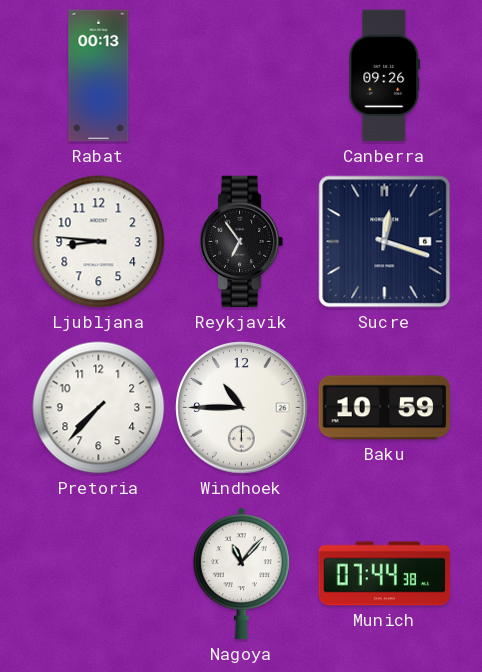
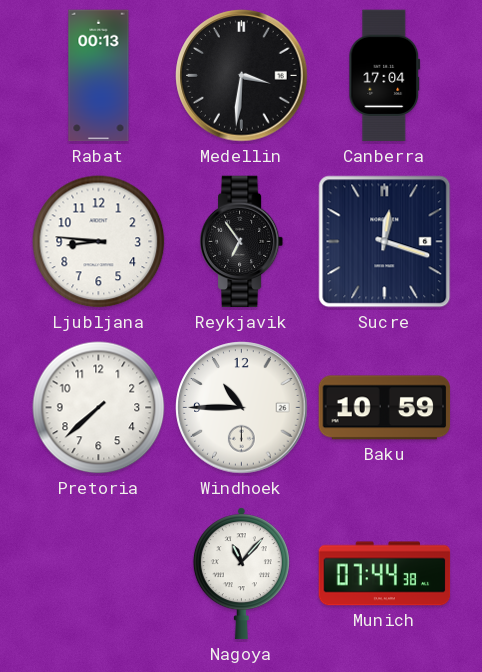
Medellin: none -> 3:31
Canberra: 09:26 -> 17:04
Pretoria: 7:37 -> 7:38
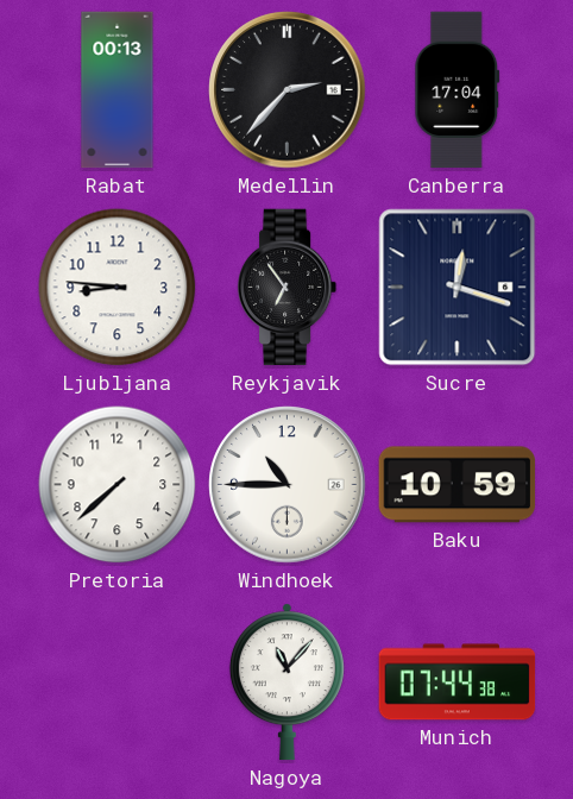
Medellin: 3:31 -> 2:37
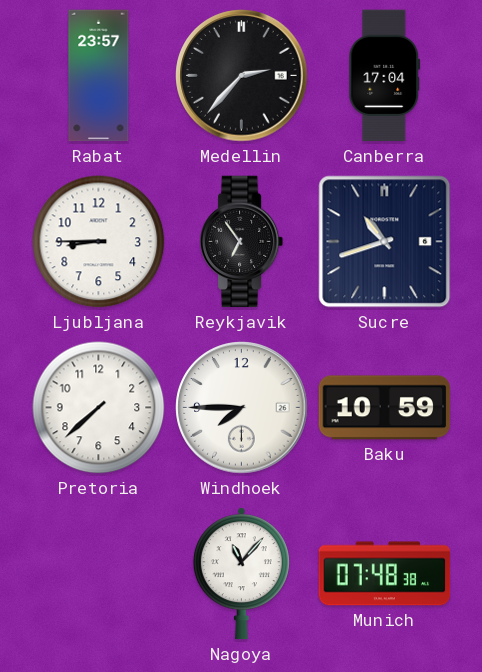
Rabat: 00:13 -> 23:57
Ljubljana: 8:46 -> 8:45
Sucre: 12:18 -> 10:42
Windhoek: 10:45 -> 7:45
Munich: 07:44 -> 07:48
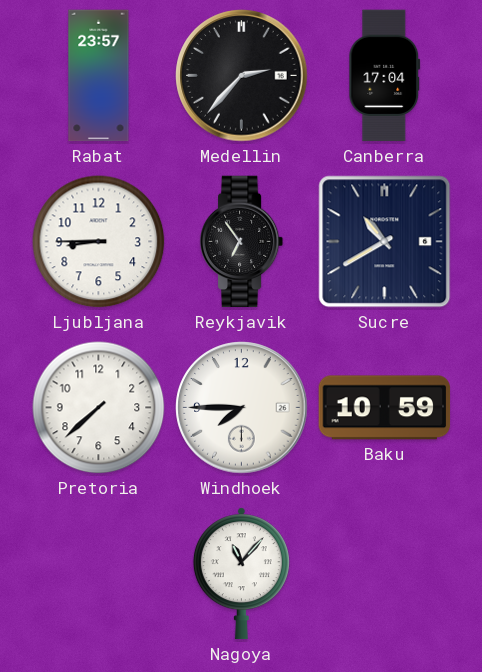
Sucre: 10:42 -> 10:40
Munich: 07:48 -> none
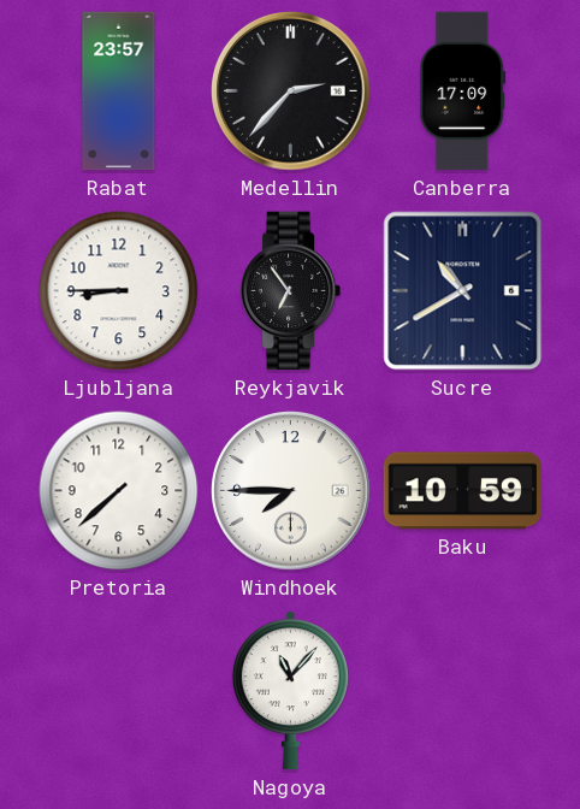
Canberra: 17:04 -> 17:09
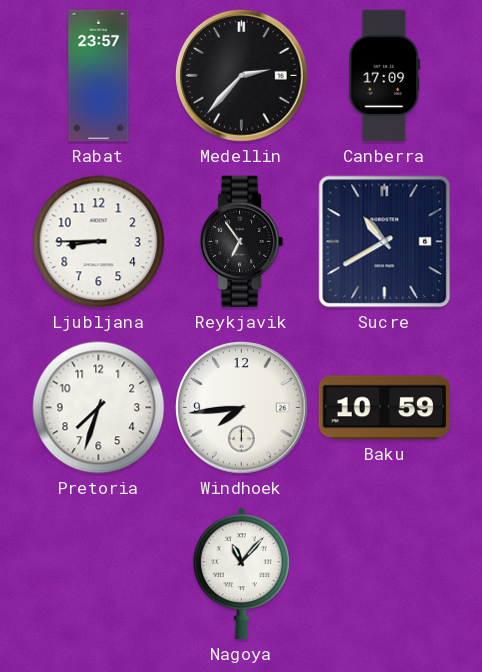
Pretoria: 7:38 -> 7:33
Windhoek: 7:45 -> 7:44
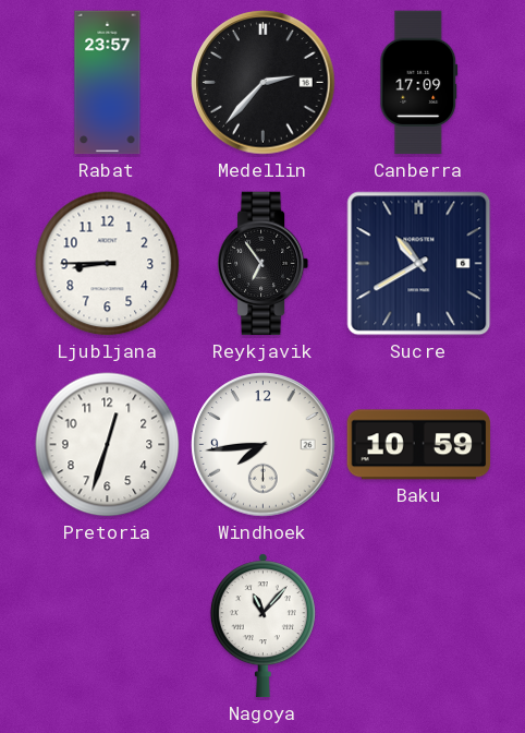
Pretoria: 7:33 -> 12:33
